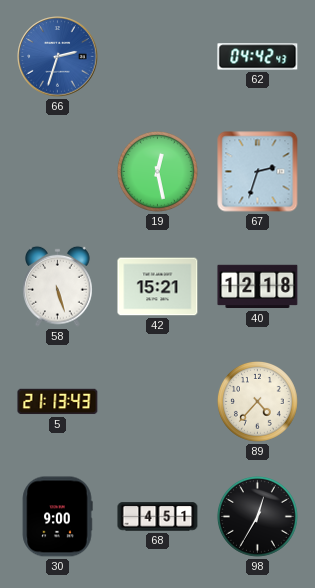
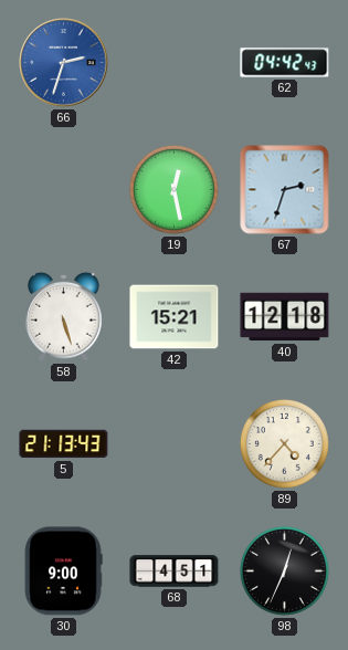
98: 12:35 -> 12:34
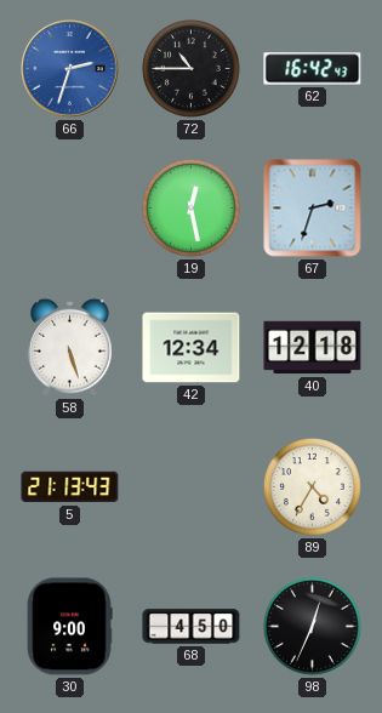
72: none -> 10:45
62: 04:42 -> 16:42
42: 15:21 -> 12:34
89: 4:37 -> 4:35
68: 4:51 -> 4:50
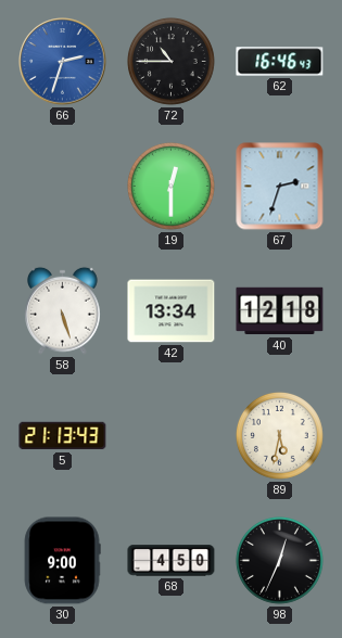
62: 16:42 -> 16:46
19: 12:28 -> 12:30
42: 12:34 -> 13:34
89: 4:35 -> 5:32
